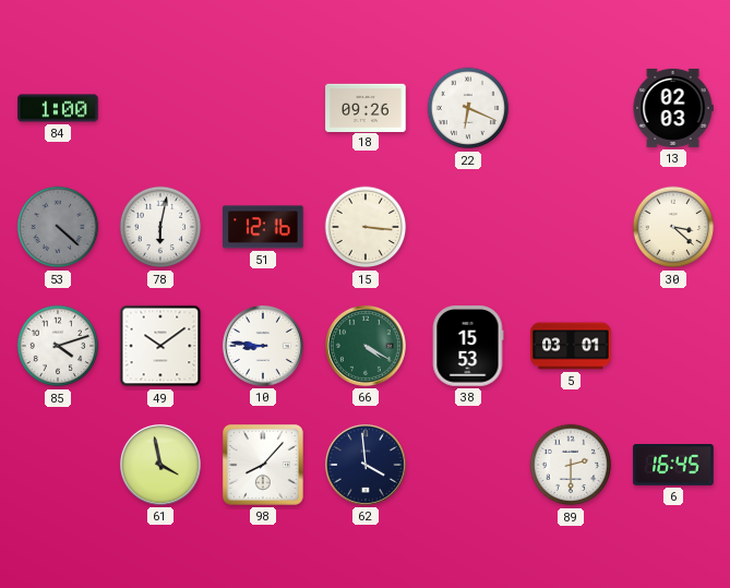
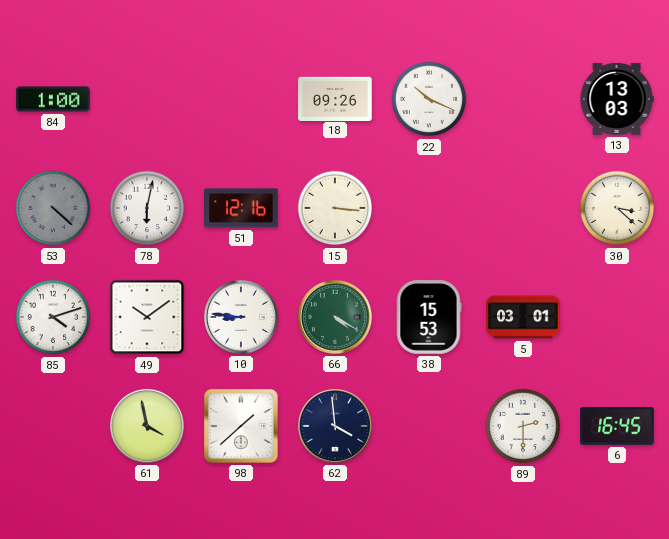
22: 6:19 -> 10:19
13: 02:03 -> 13:03
98: 8:07 -> 1:38
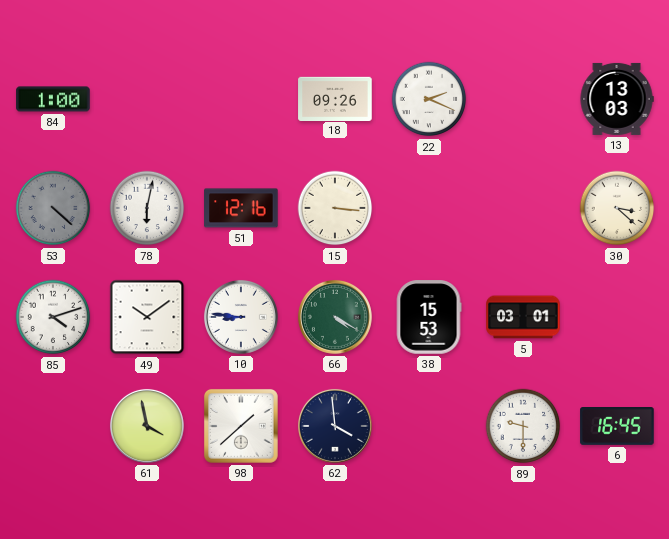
22: 10:19 -> 2:19
89: 2:30 -> 9:30
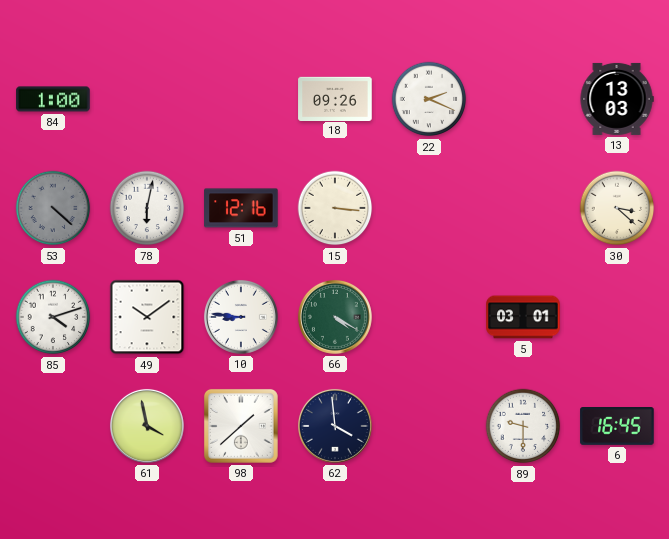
38: 15:53 -> none
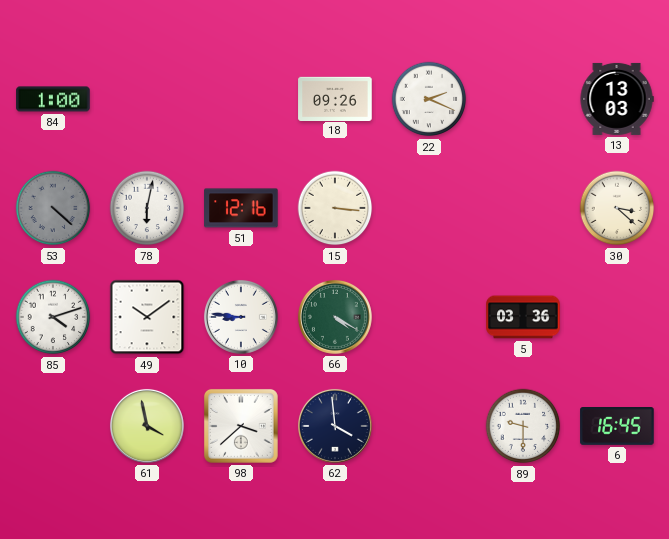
5: 03:01 -> 03:36
98: 1:38 -> 3:38
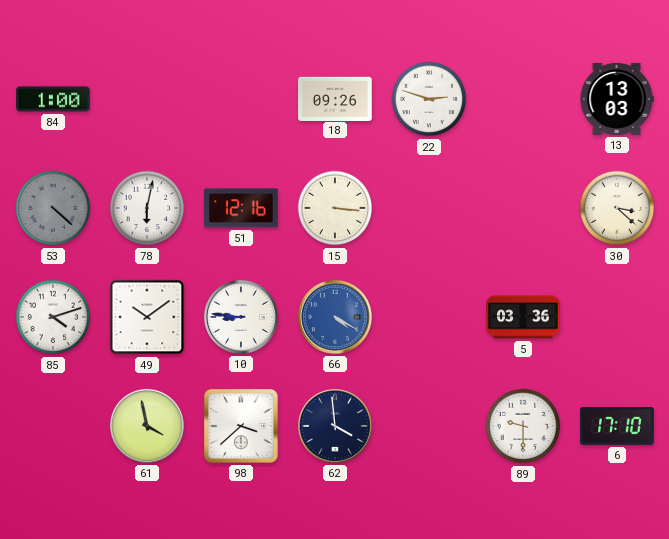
22: 2:19 -> 2:48
66 dial: green -> blue
6: 16:45 -> 17:10
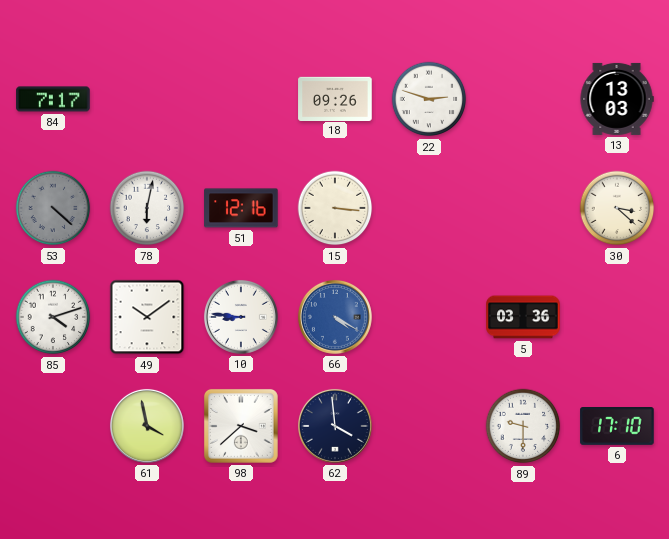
84: 1:00 -> 7:17
